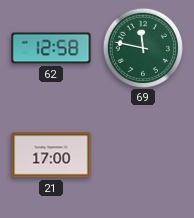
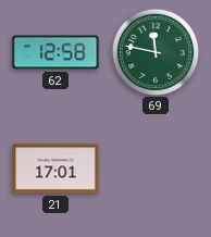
21: 17:00 -> 17:01
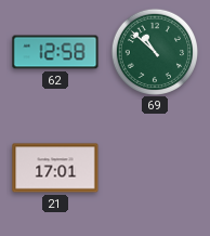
69: 11:47 -> 10:52
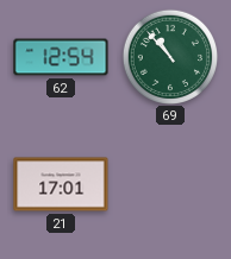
62: 12:58 -> 12:54
69: 10:52 -> 10:53
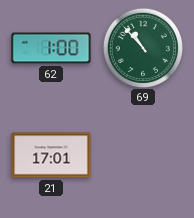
62: 12:54 -> 1:00
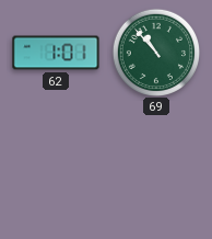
62: 1:00 -> 1:01
21: 17:01 -> none
